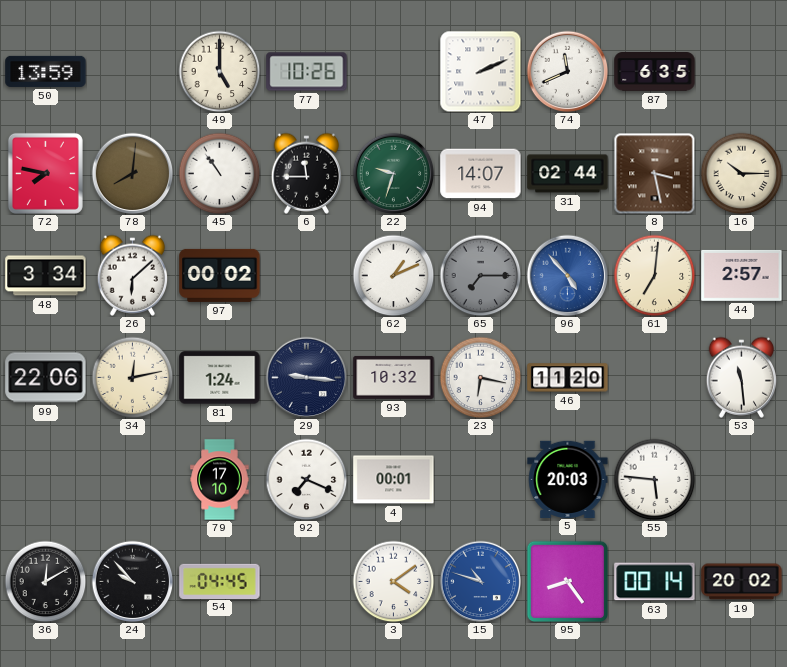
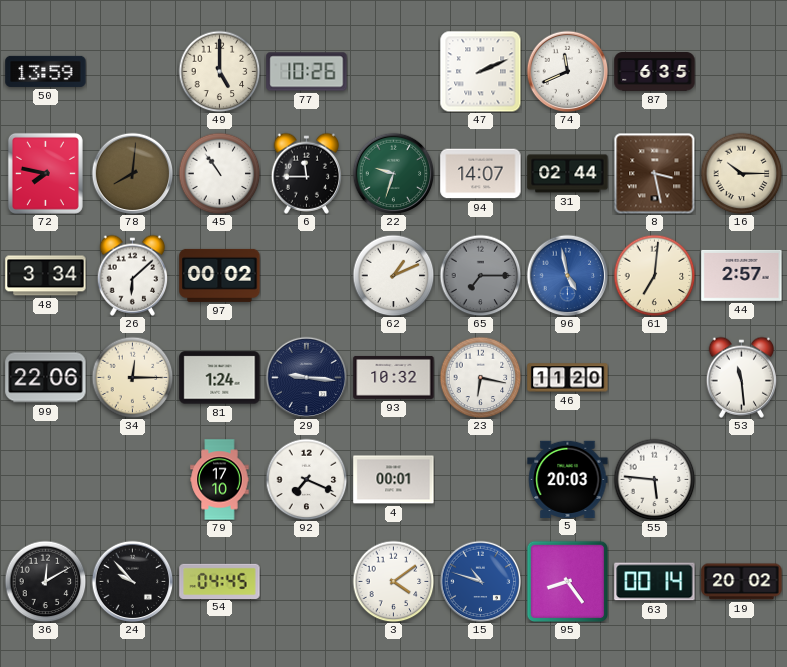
96: 4:53 -> 4:58
34: 12:13 -> 12:15
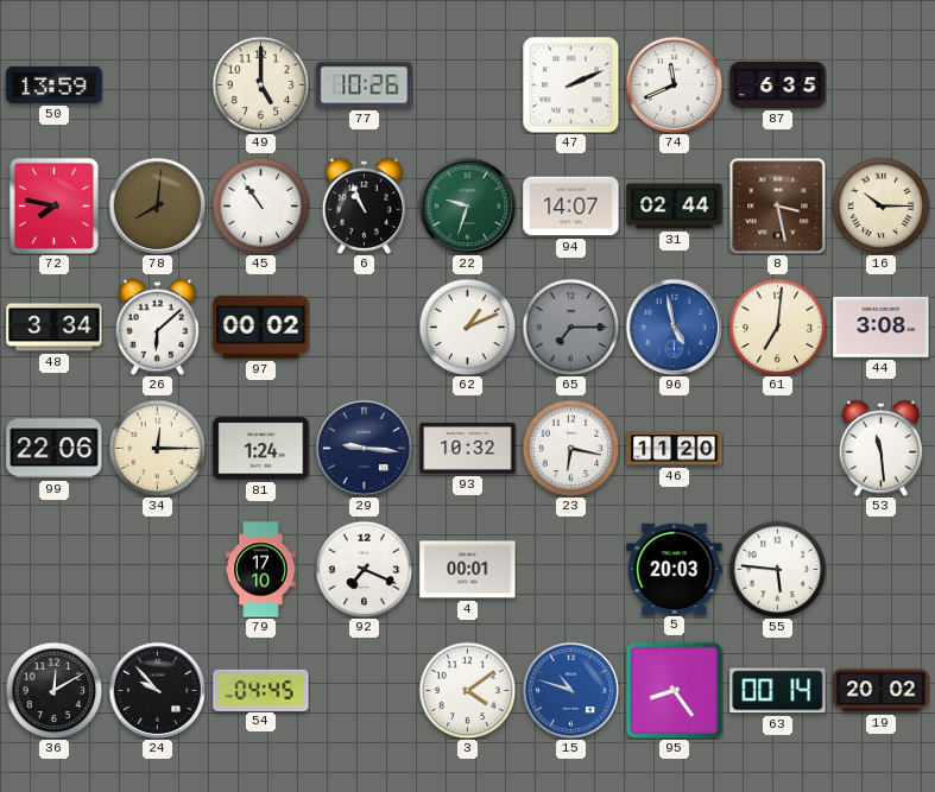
6: 11:45 -> 10:56
44: 2:57 -> 3:08
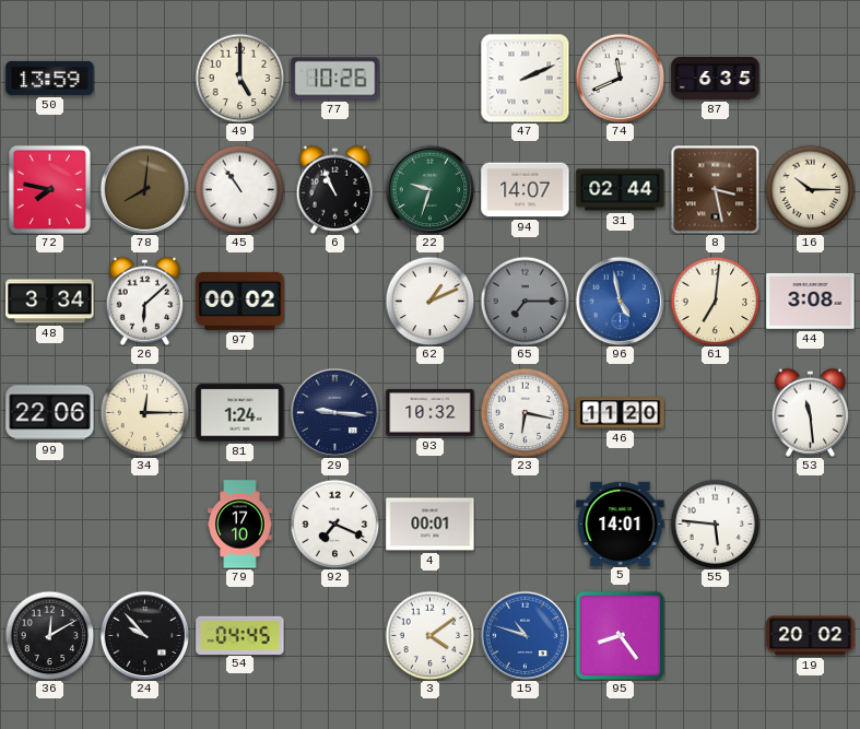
5: 20:03 -> 14:01
63: 00:14 -> none
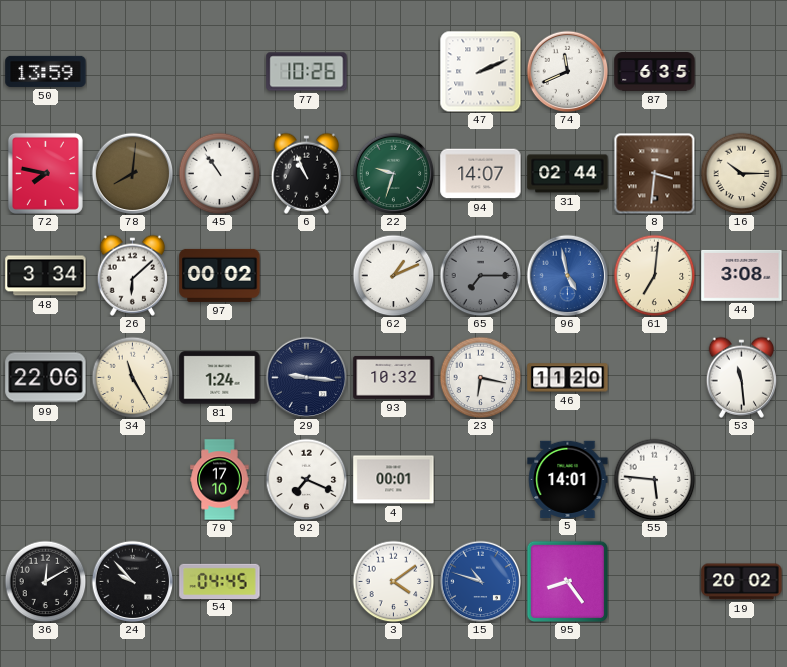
49: 5:00 -> none
8: 3:28 -> 3:31
34: 12:15 -> 11:25
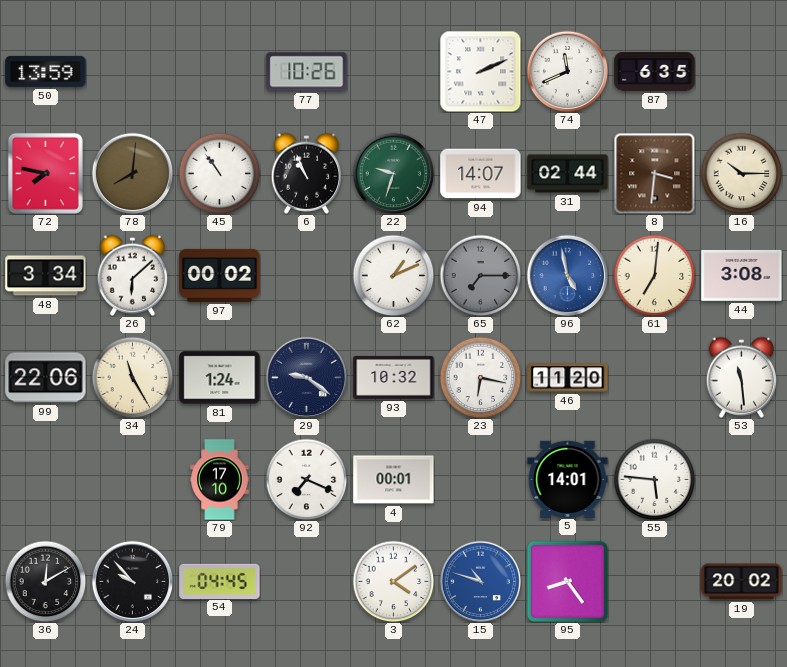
29: 9:16 -> 9:21
